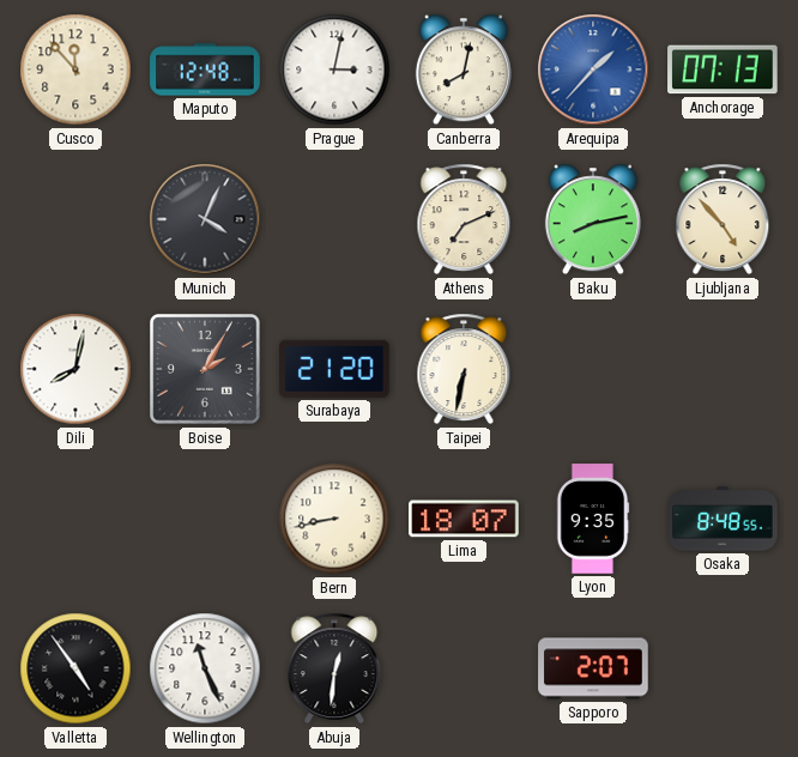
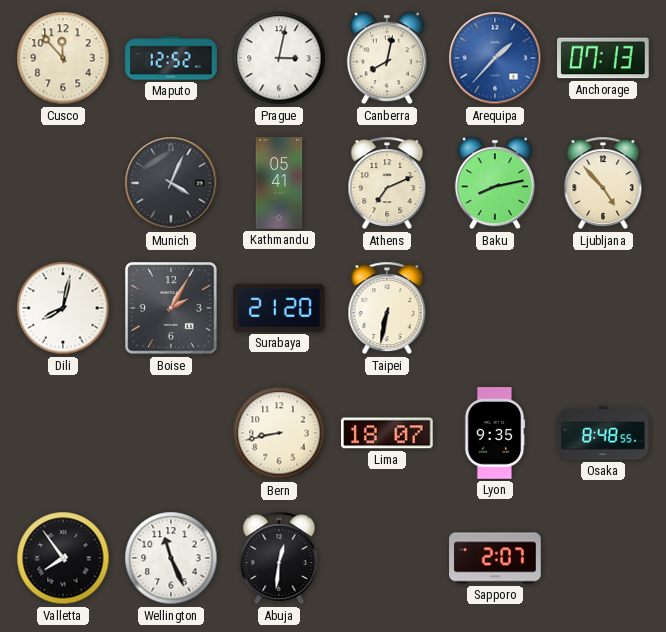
Maputo: 12:48 -> 12:52
Kathmandu: none -> 05:41
Valletta: 4:54 -> 7:54
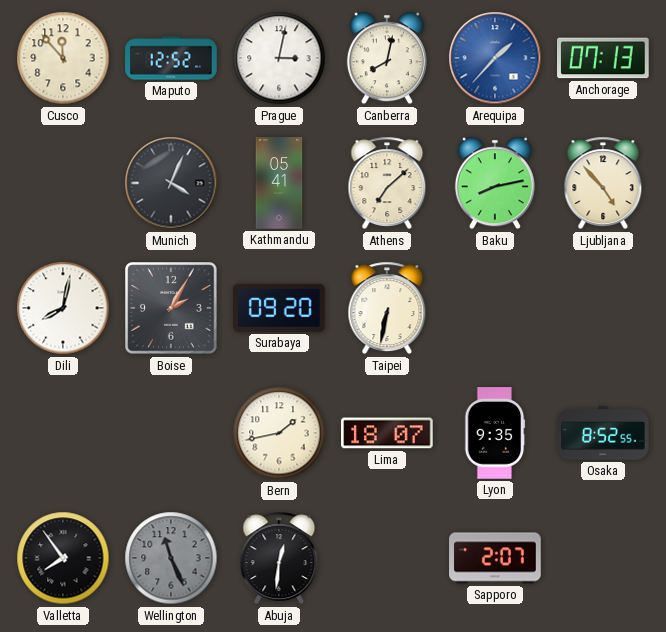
Athens: 7:11 -> 7:08
Surabaya: 21:20 -> 09:20
Bern: 8:43 -> 1:43
Osaka: 8:48 -> 8:52
Wellington dial: white -> grey
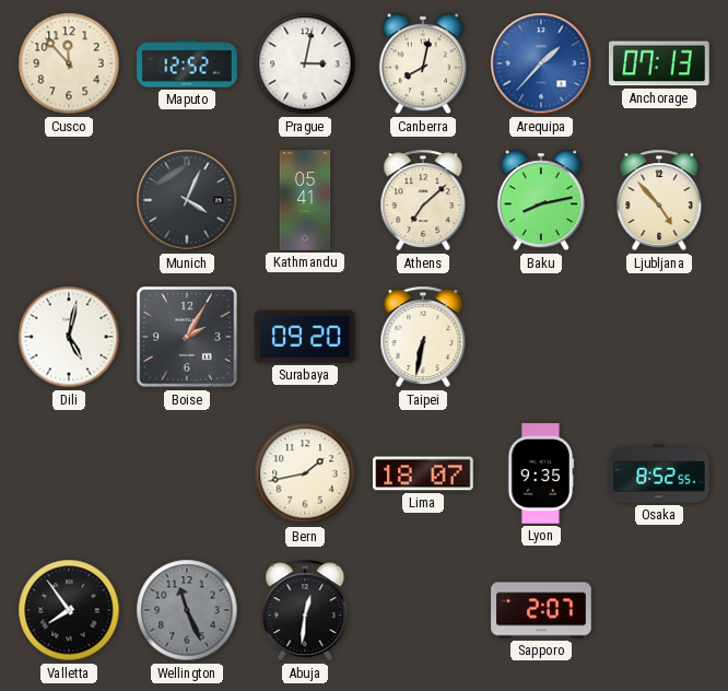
Dili: 8:02 -> 5:02
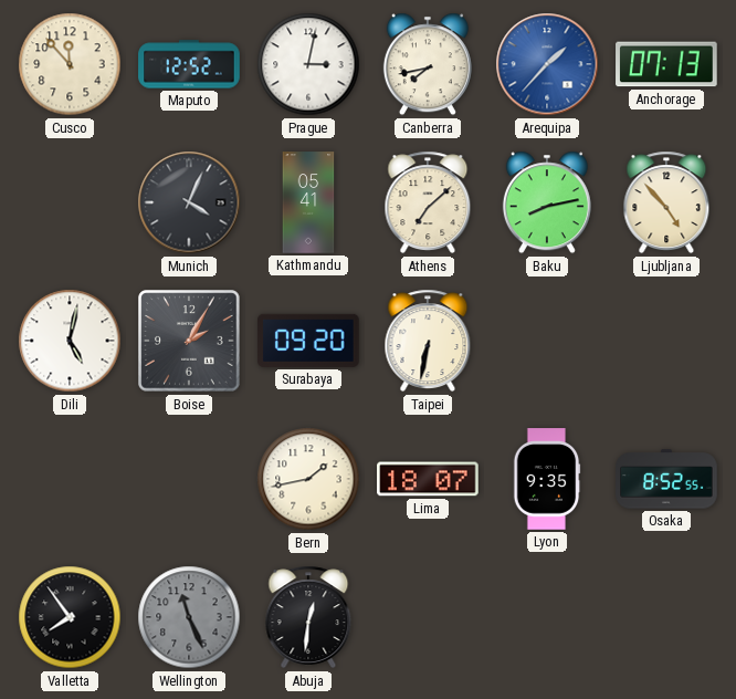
Canberra: 8:02 -> 7:43
Sapporo: 2:07 -> none
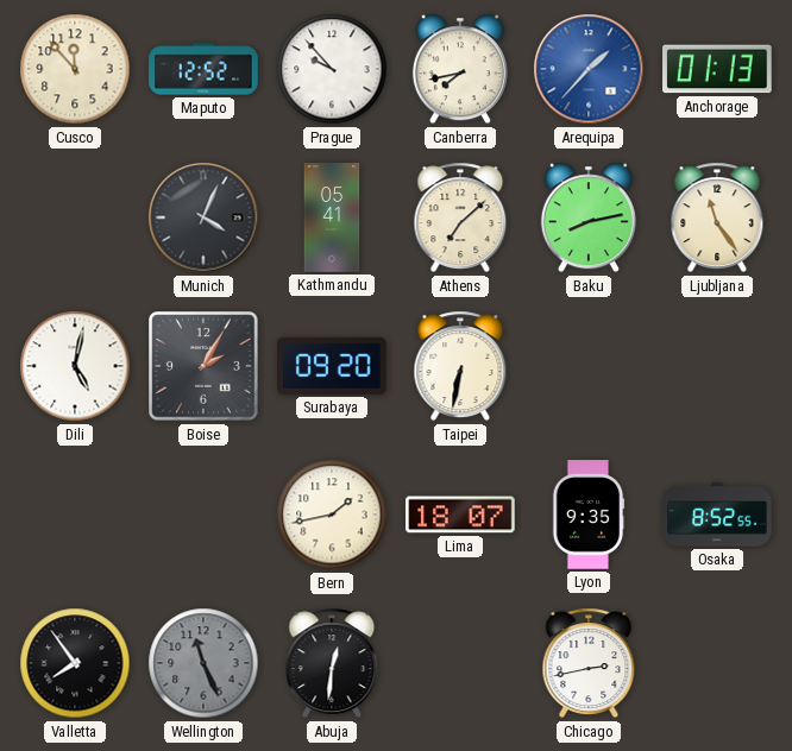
Prague: 3:02 -> 9:53
Anchorage: 07:13 -> 01:13
Ljubljana: 4:53 -> 11:24
Chicago: none -> 2:43
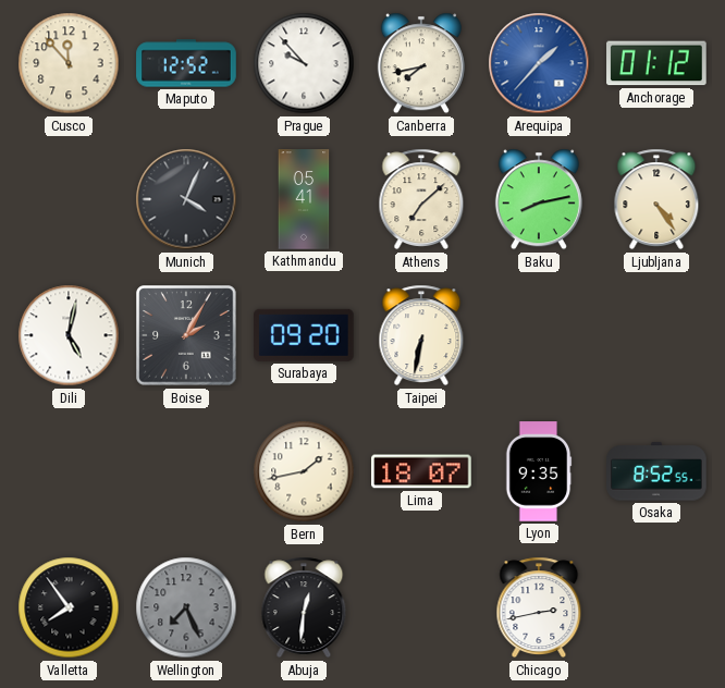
Anchorage: 01:13 -> 01:12
Ljubljana: 11:24 -> 4:24
Wellington: 11:26 -> 7:26
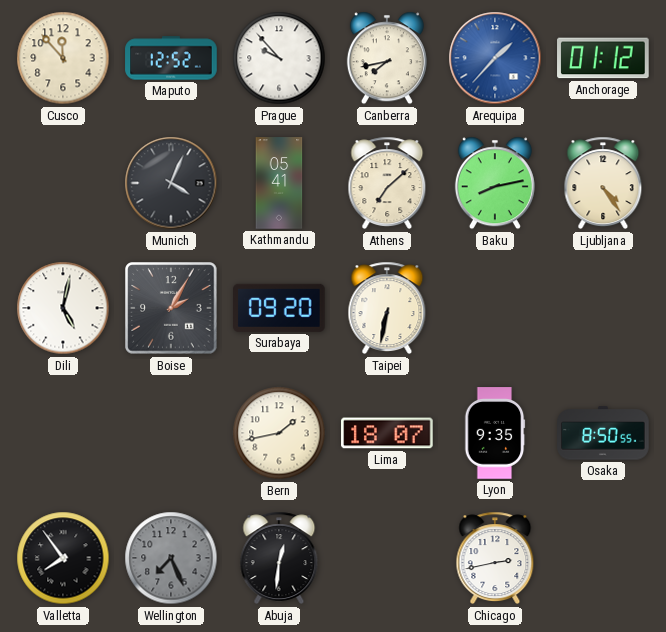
Osaka: 8:52 -> 8:50
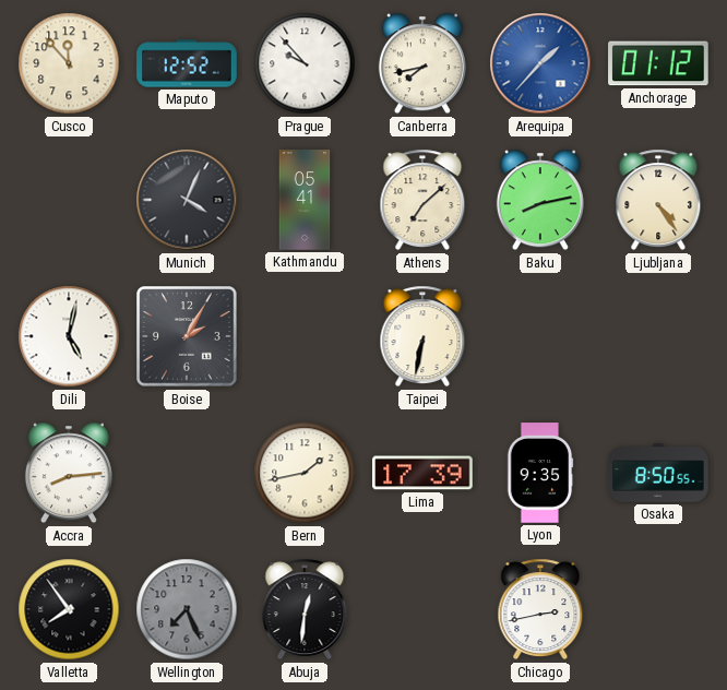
Surabaya: 09:20 -> none
Accra: none -> 8:14
Lima: 18:07 -> 17:39
